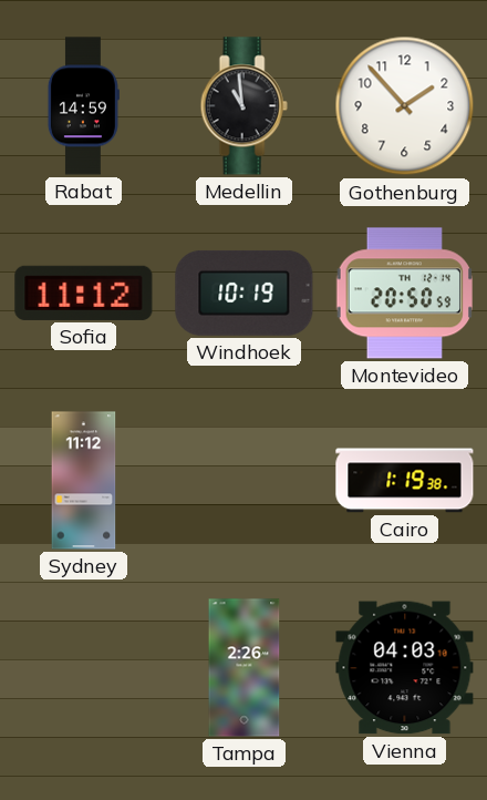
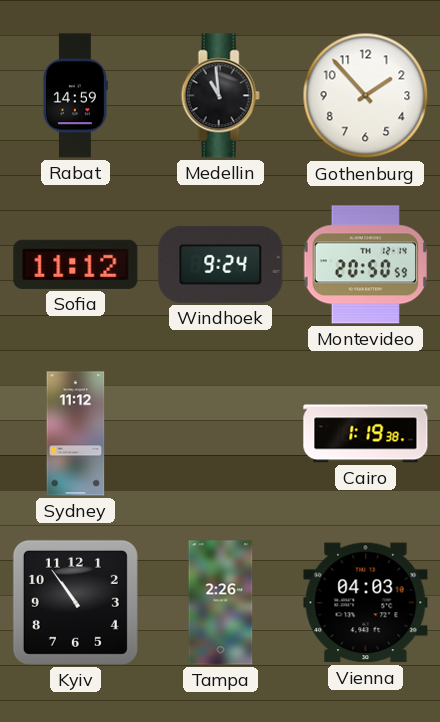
Windhoek: 10:19 -> 9:24
Kyiv: none -> 10:54
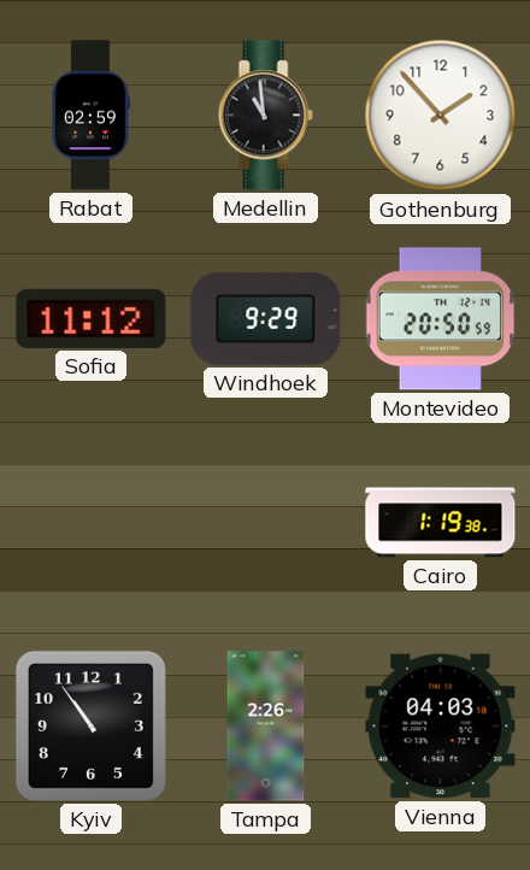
Rabat: 14:59 -> 02:59
Windhoek: 9:24 -> 9:29
Sydney: 11:12 -> none
